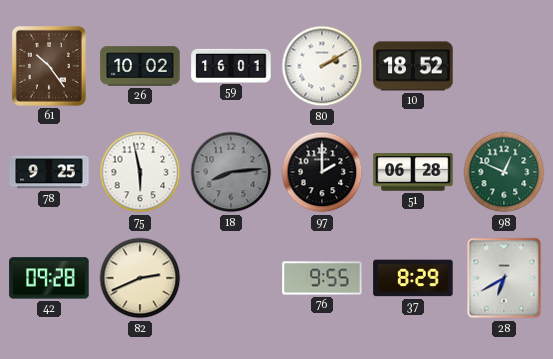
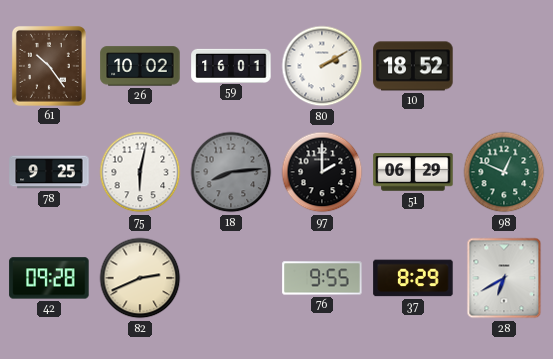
75: 5:58 -> 6:02
51: 06:28 -> 06:29
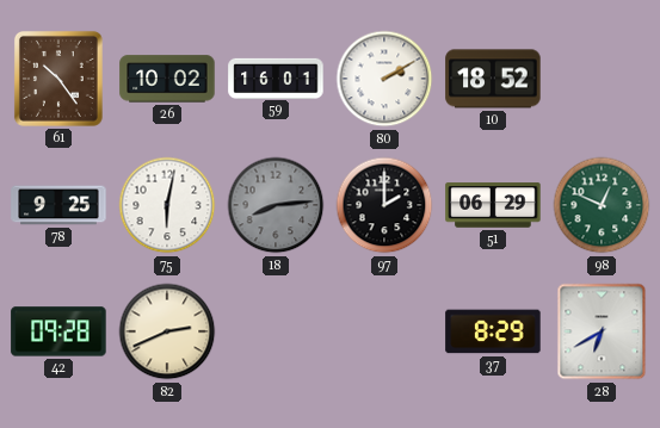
76: 9:55 -> none
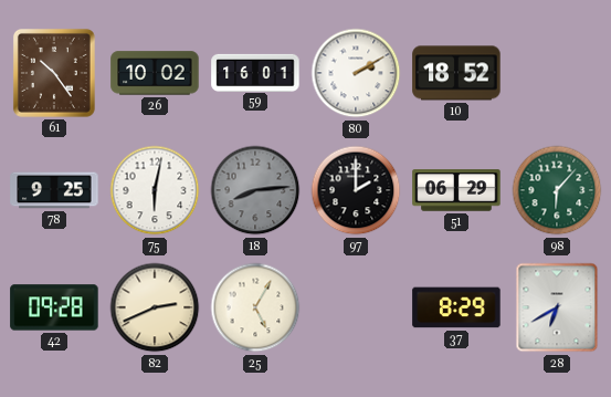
98: 12:49 -> 6:07
25: none -> 5:05
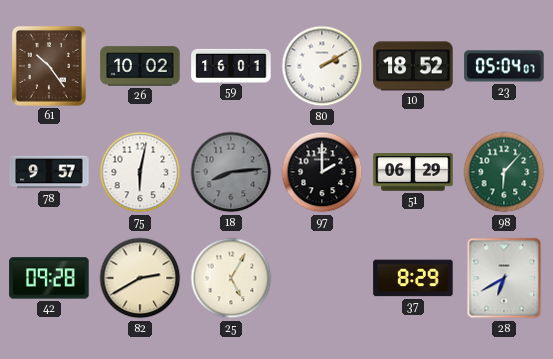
23: none -> 05:04
78: 9:25 -> 9:57
82: 2:41 -> 2:40
